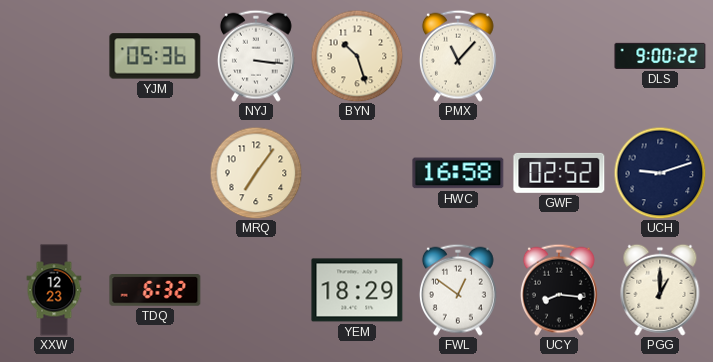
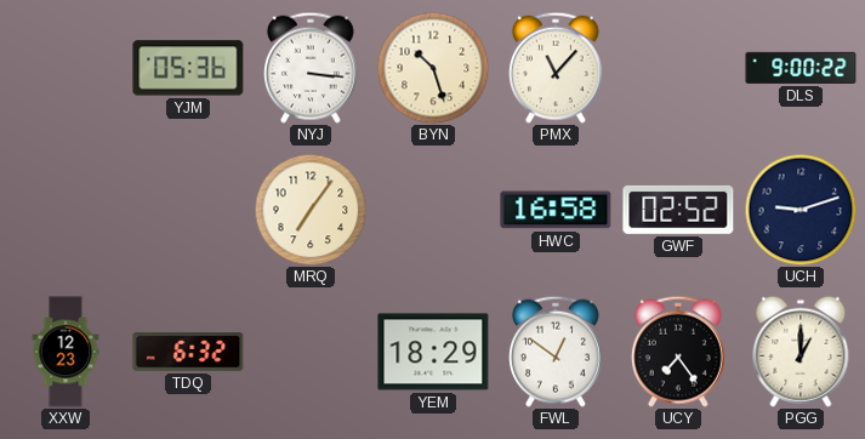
UCY: 8:16 -> 7:24
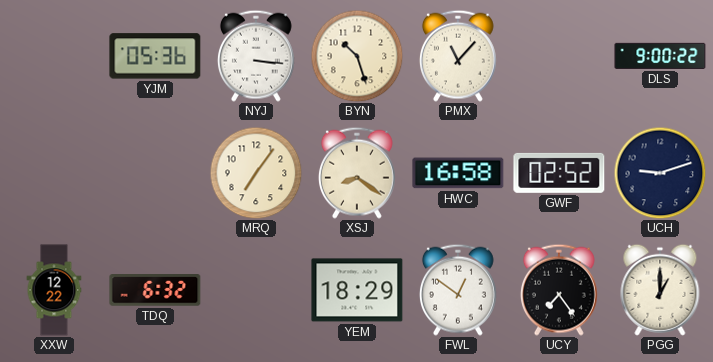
XSJ: none -> 8:21
XXW: 12:23 -> 12:22
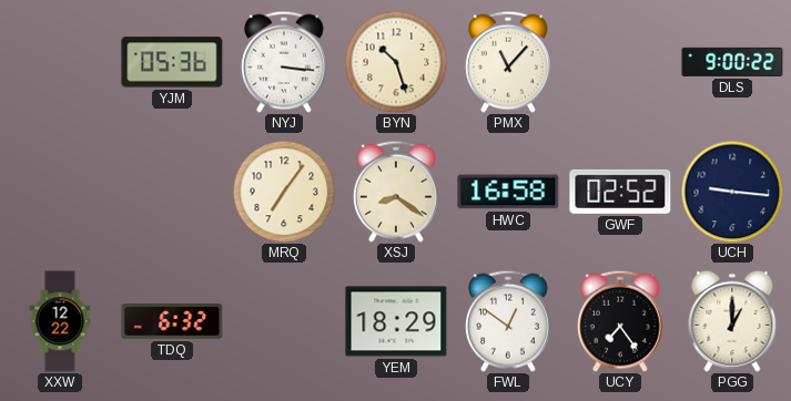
UCH: 9:12 -> 9:16
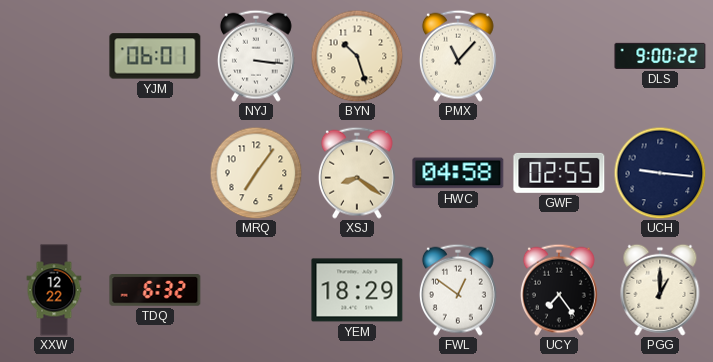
YJM: 05:36 -> 06:01
HWC: 16:58 -> 04:58
GWF: 02:52 -> 02:55
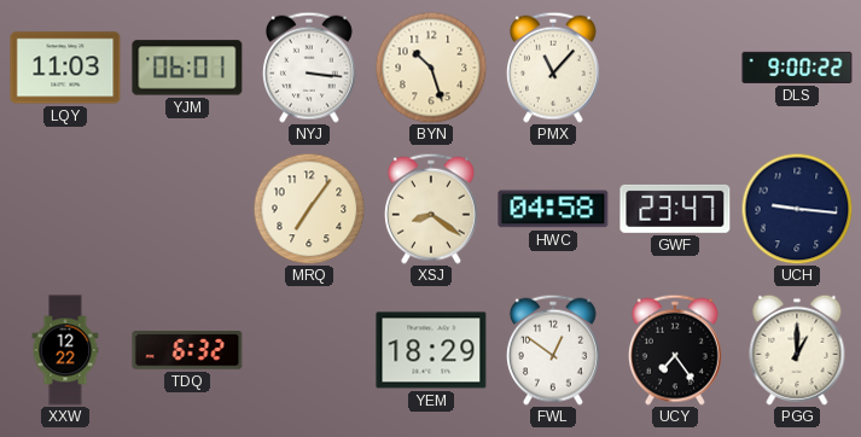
LQY: none -> 11:03
GWF: 02:55 -> 23:47
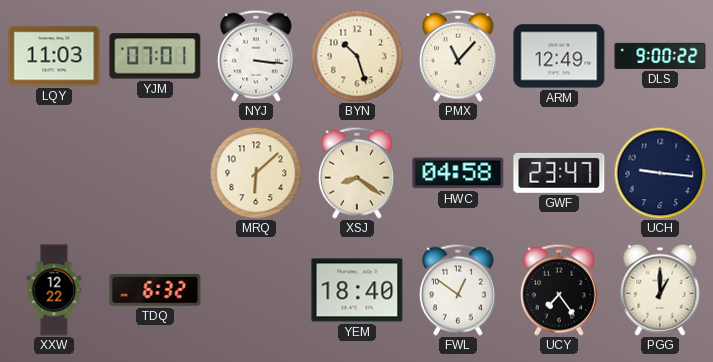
YJM: 06:01 -> 07:01
ARM: none -> 12:49
MRQ: 7:06 -> 6:08
YEM: 18:29 -> 18:40
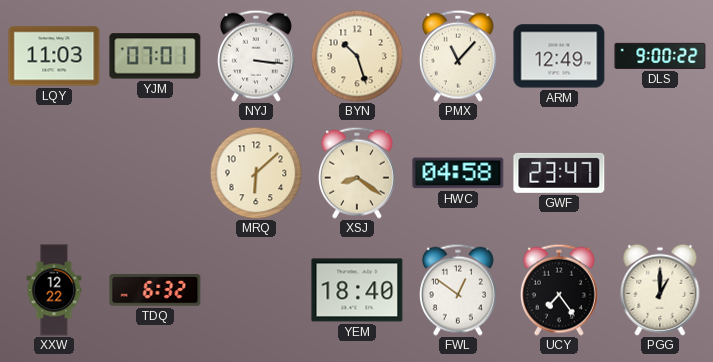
UCH: 9:16 -> none
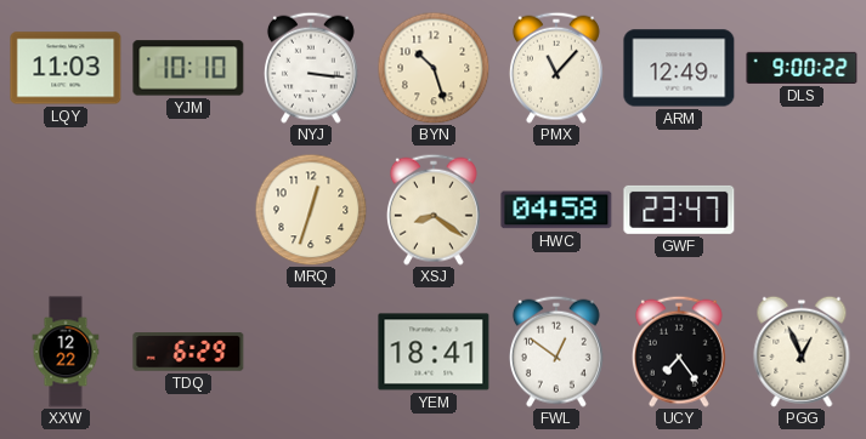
YJM: 07:01 -> 10:10
MRQ: 6:08 -> 12:33
TDQ: 6:32 -> 6:29
YEM: 18:40 -> 18:41
PGG: 1:00 -> 12:56
